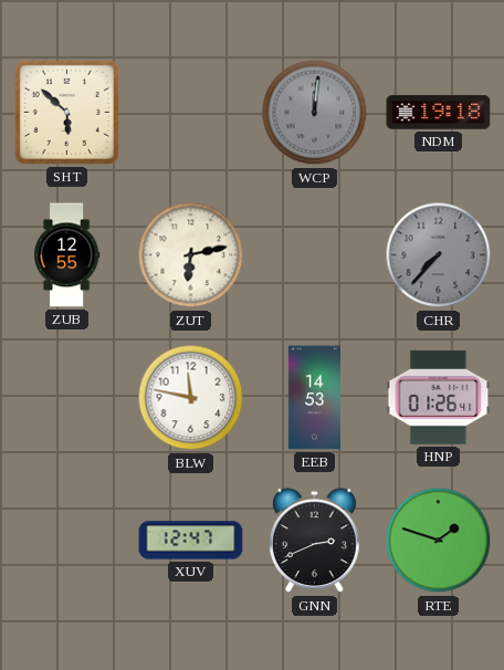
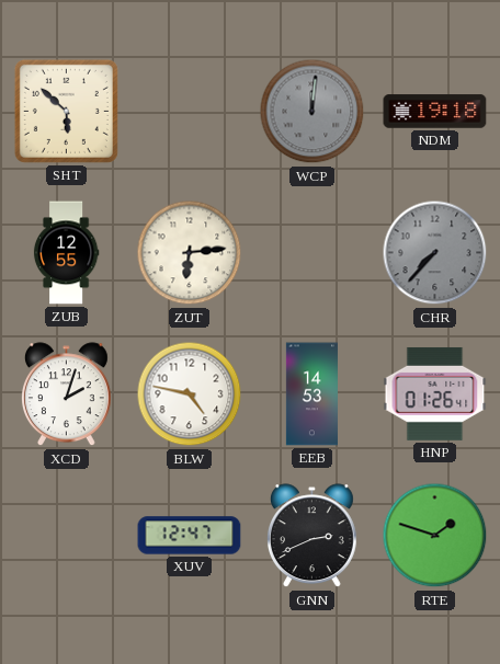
ZUT: 6:13 -> 6:14
XCD: none -> 2:03
BLW: 11:47 -> 4:47
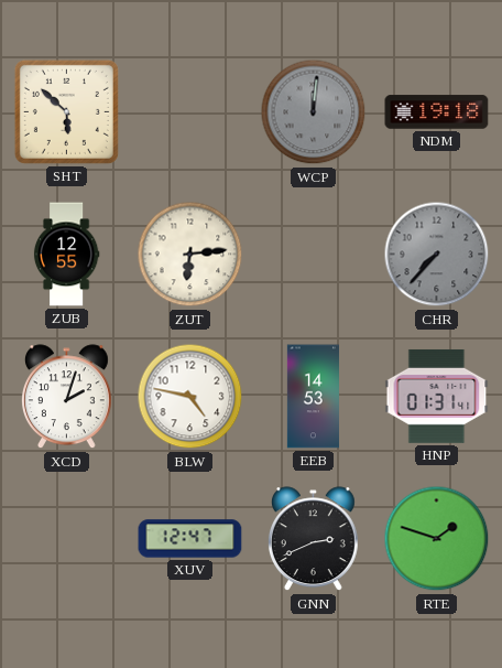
HNP: 01:26 -> 01:31
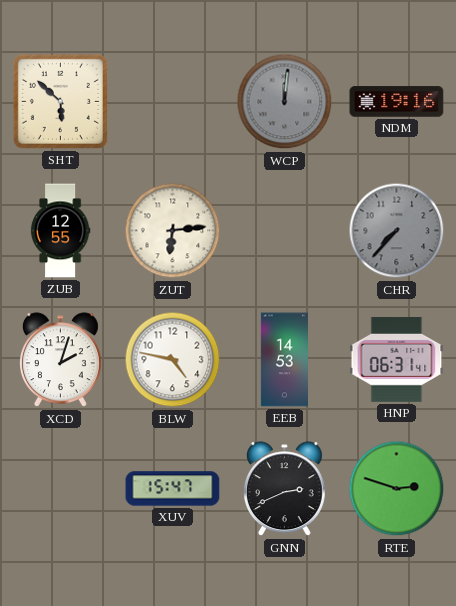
NDM: 19:18 -> 19:16
HNP: 01:31 -> 06:31
XUV: 12:47 -> 15:47
RTE: 1:48 -> 2:48
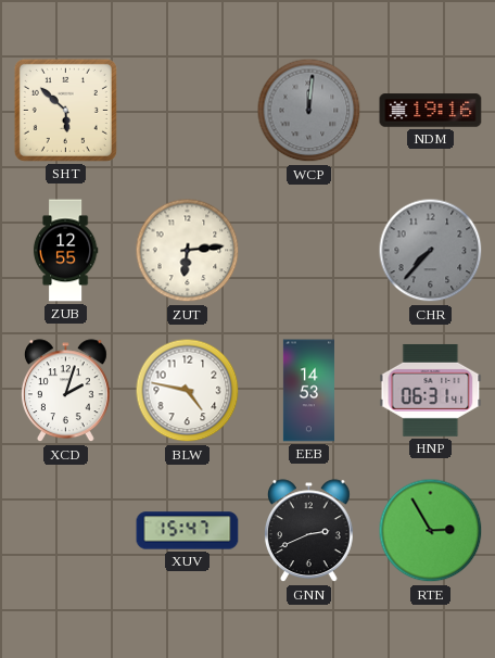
RTE: 2:48 -> 2:55
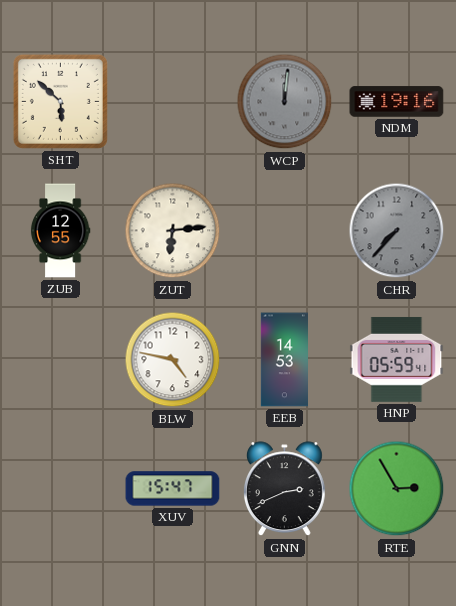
XCD: 2:03 -> none
HNP: 06:31 -> 05:59
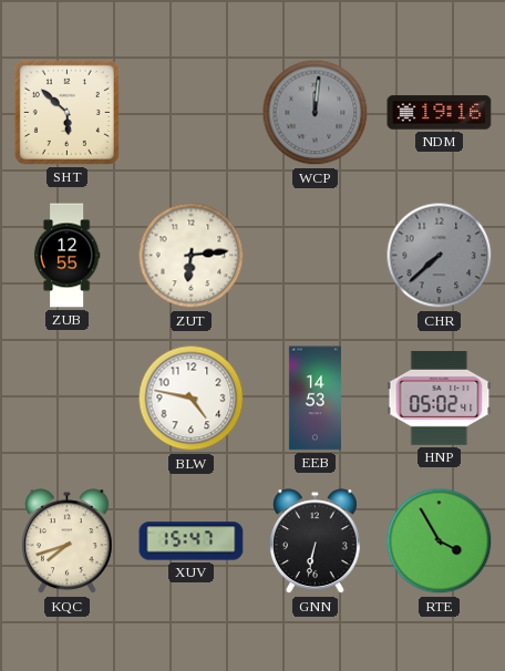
CHR: 7:37 -> 7:38
HNP: 05:59 -> 05:02
KQC: none -> 7:42
GNN: 2:41 -> 6:32
RTE: 2:55 -> 3:55
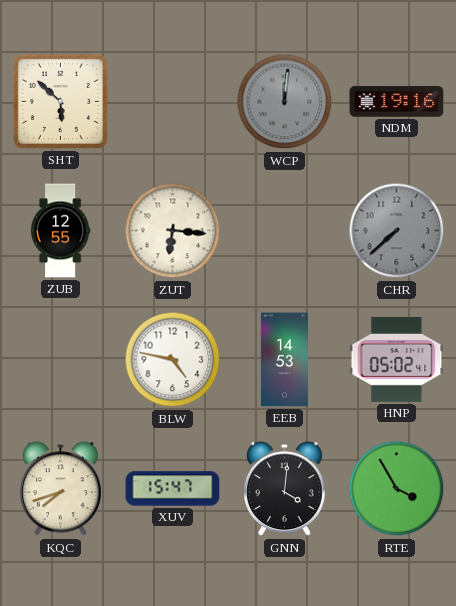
ZUT: 6:14 -> 6:16
GNN: 6:32 -> 4:01
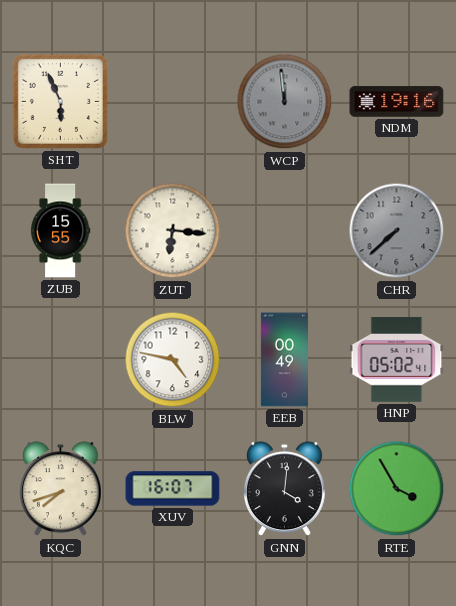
SHT: 5:52 -> 5:56
WCP: 12:01 -> 11:59
ZUB: 12:55 -> 15:55
EEB: 14:53 -> 00:49
XUV: 15:47 -> 16:07
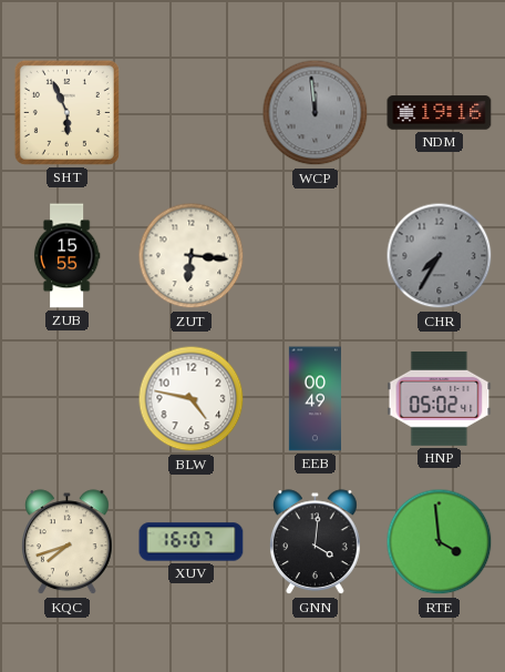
CHR: 7:38 -> 7:35
RTE: 3:55 -> 3:59
